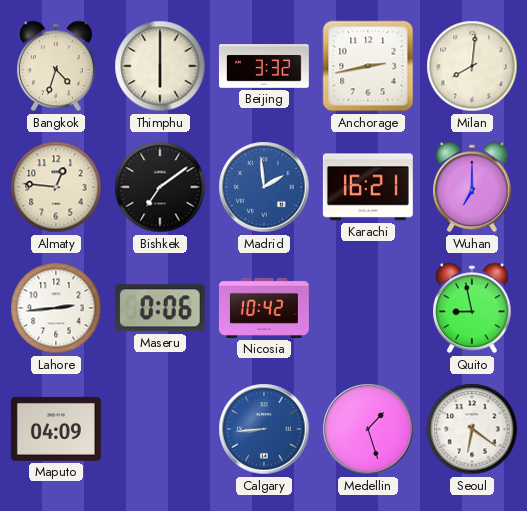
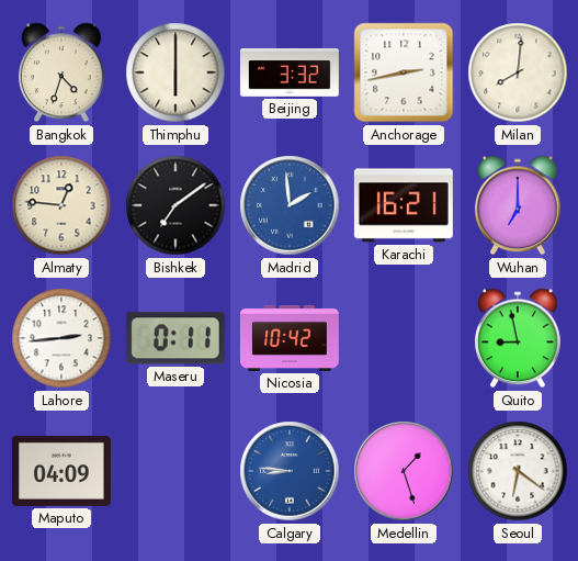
Maseru: 0:06 -> 0:11
Calgary: 8:44 -> 8:46
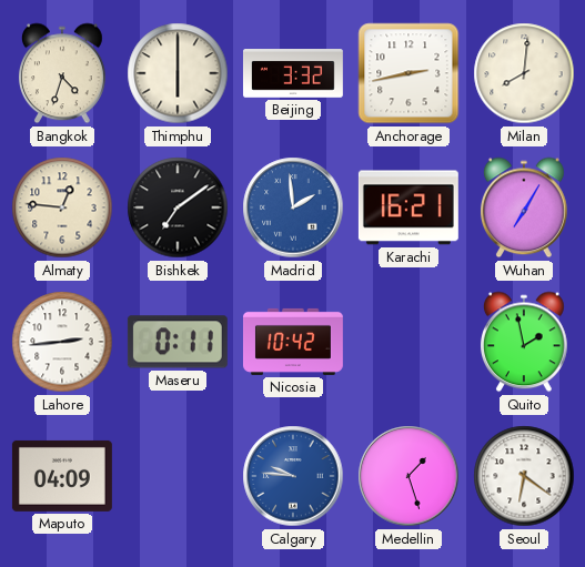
Wuhan: 7:00 -> 7:05
Quito: 8:58 -> 1:58
Calgary: 8:46 -> 9:46
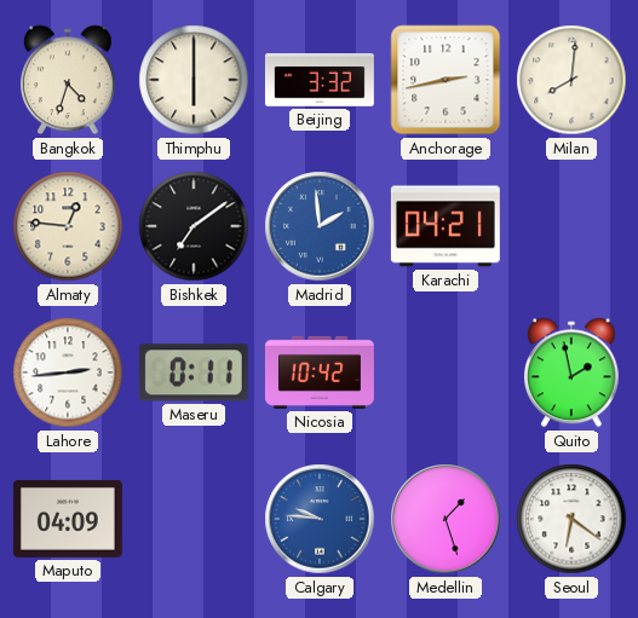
Karachi: 16:21 -> 04:21
Wuhan: 7:05 -> none
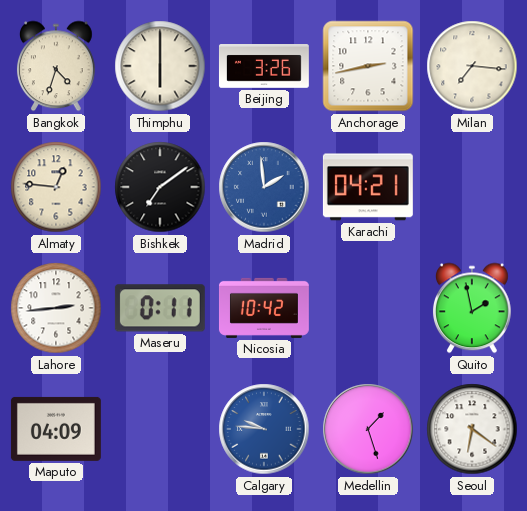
Beijing: 3:32 -> 3:26
Milan: 8:01 -> 7:16
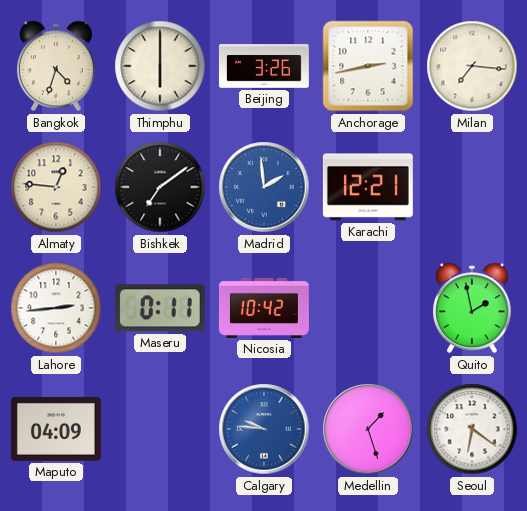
Karachi: 04:21 -> 12:21
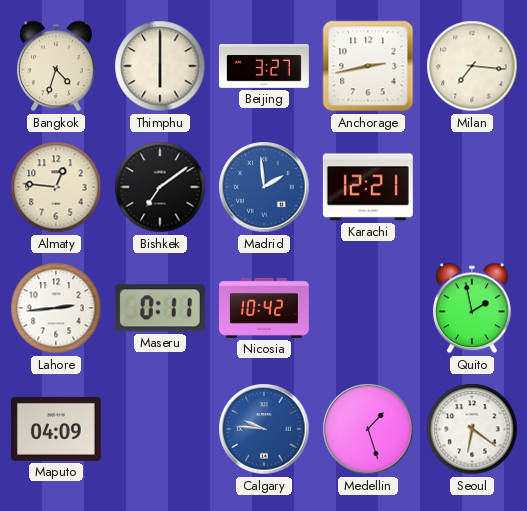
Beijing: 3:26 -> 3:27
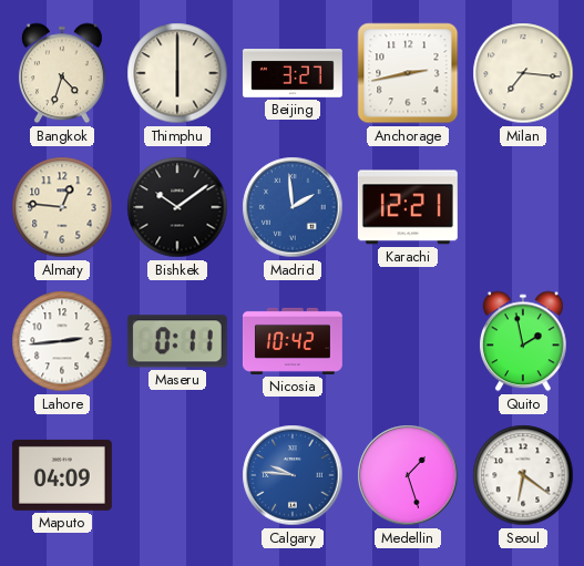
Bishkek: 7:09 -> 10:09
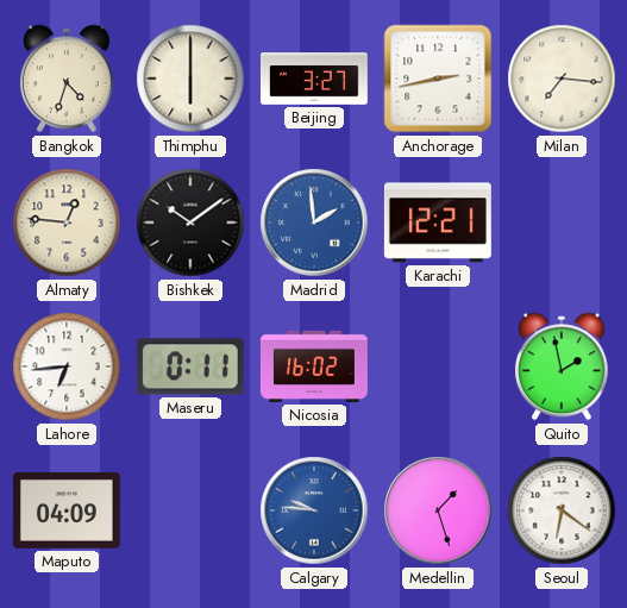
Lahore: 2:44 -> 6:44
Nicosia: 10:42 -> 16:02
